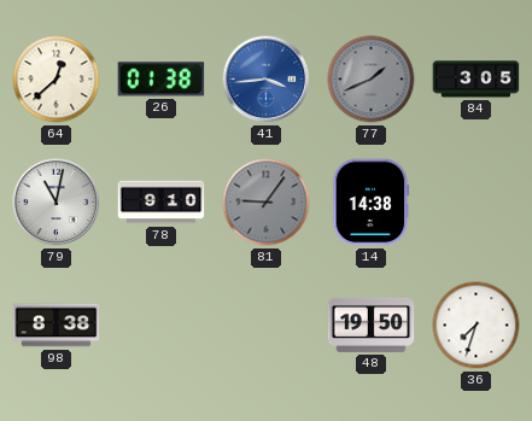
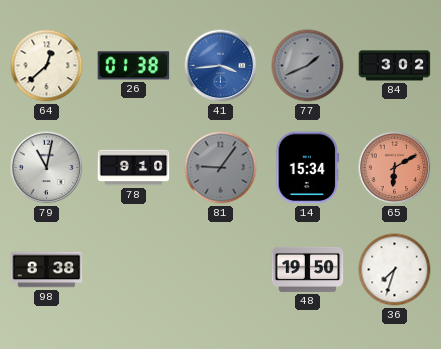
84: 3:05 -> 3:02
14: 14:38 -> 15:34
65: none -> 6:10
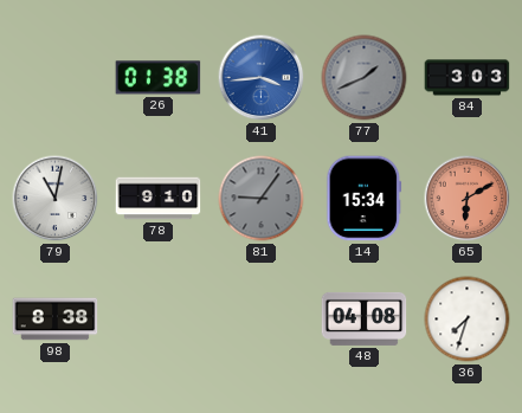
64: 12:38 -> none
84: 3:02 -> 3:03
48: 19:50 -> 04:08
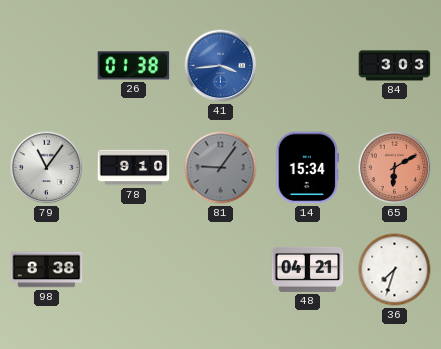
77: 1:41 -> none
79: 11:02 -> 11:06
48: 04:08 -> 04:21
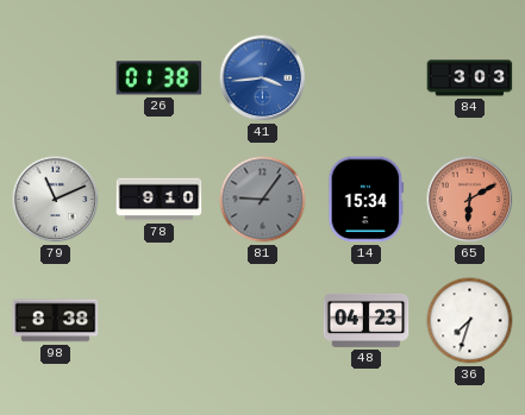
79: 11:06 -> 11:11
48: 04:21 -> 04:23
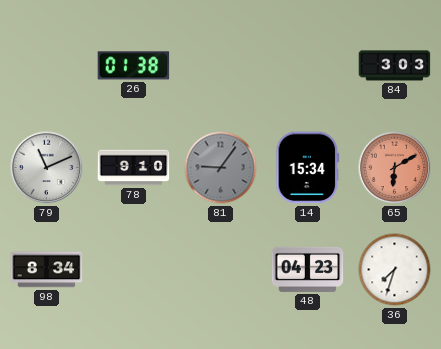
41: 3:44 -> none
98: 8:38 -> 8:34
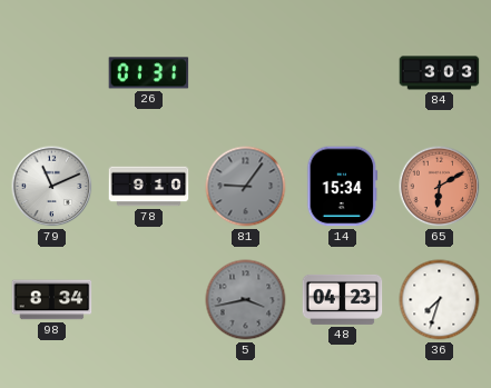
26: 01:38 -> 01:31
5: none -> 3:43
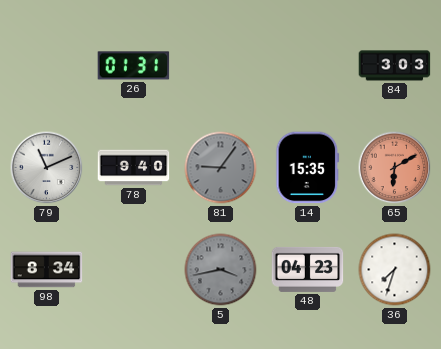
78: 9:10 -> 9:40
14: 15:34 -> 15:35
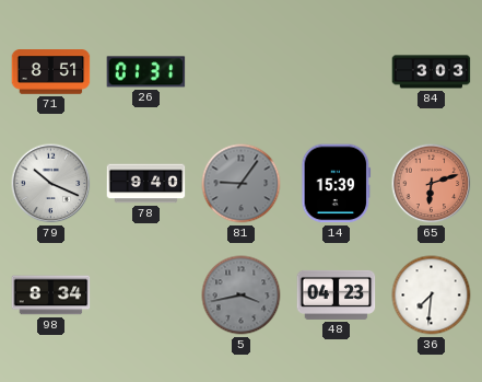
71: none -> 8:51
79: 11:11 -> 10:19
14: 15:35 -> 15:39
65: 6:10 -> 6:12
36: 7:33 -> 7:31
